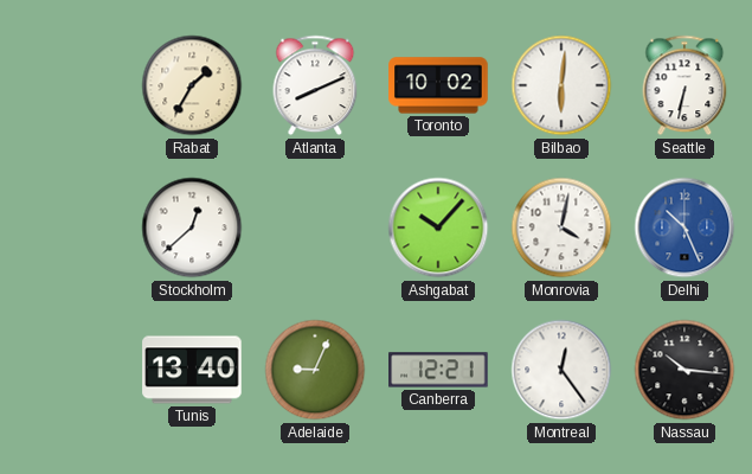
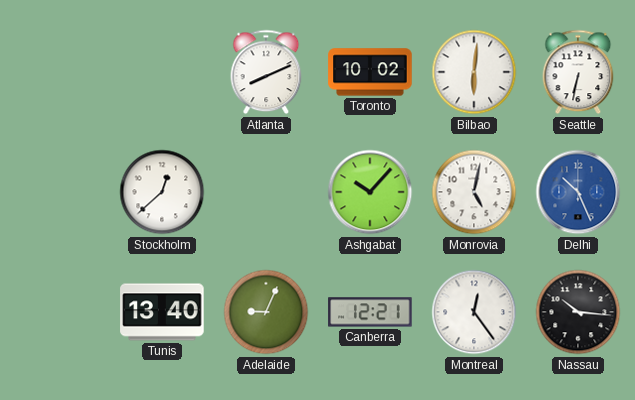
Rabat: 1:35 -> none
Monrovia: 4:02 -> 5:02
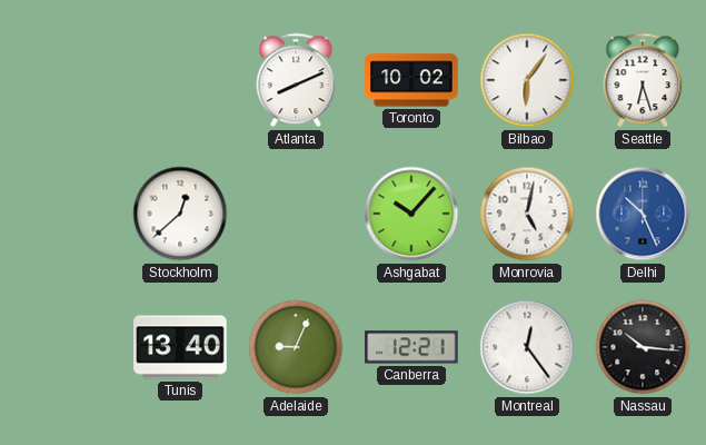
Bilbao: 6:01 -> 6:06
Seattle: 6:32 -> 6:27
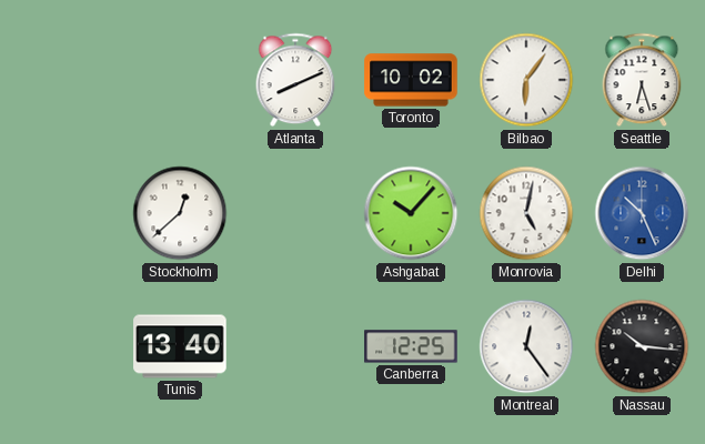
Adelaide: 9:04 -> none
Canberra: 12:21 -> 12:25
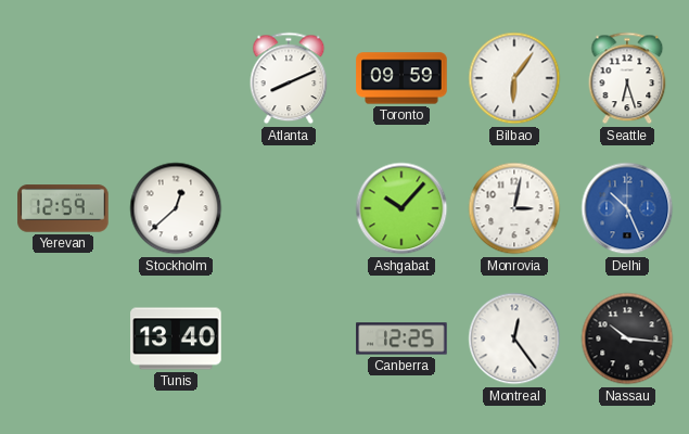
Toronto: 10:02 -> 09:59
Yerevan: none -> 12:59
Monrovia: 5:02 -> 3:02
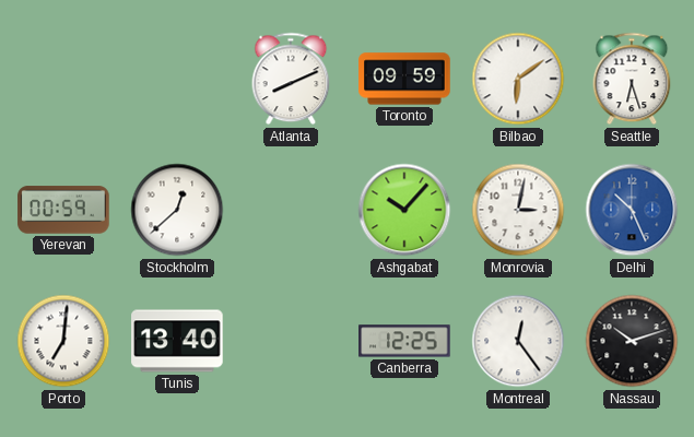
Bilbao: 6:06 -> 6:09
Yerevan: 12:59 -> 00:59
Porto: none -> 7:01
Nassau: 10:16 -> 10:12
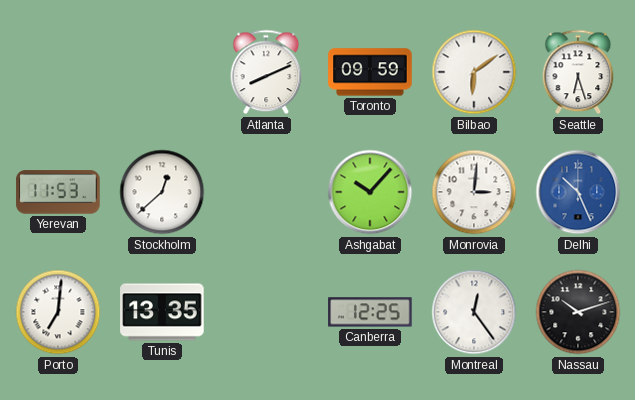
Yerevan: 00:59 -> 11:53
Monrovia: 3:02 -> 3:01
Tunis: 13:40 -> 13:35
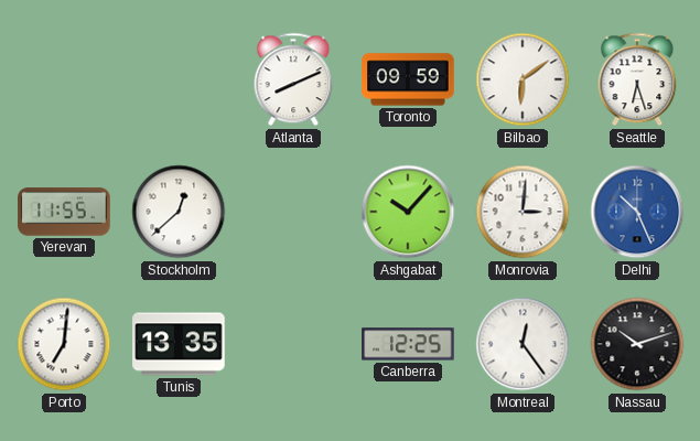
Yerevan: 11:53 -> 11:55
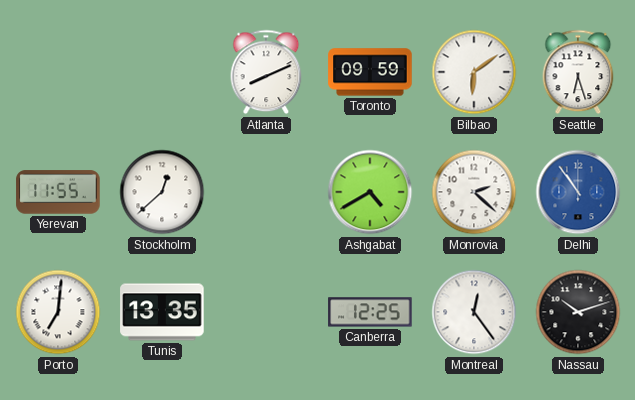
Ashgabat: 10:07 -> 4:40
Monrovia: 3:01 -> 2:22
Delhi: 10:26 -> 10:54
